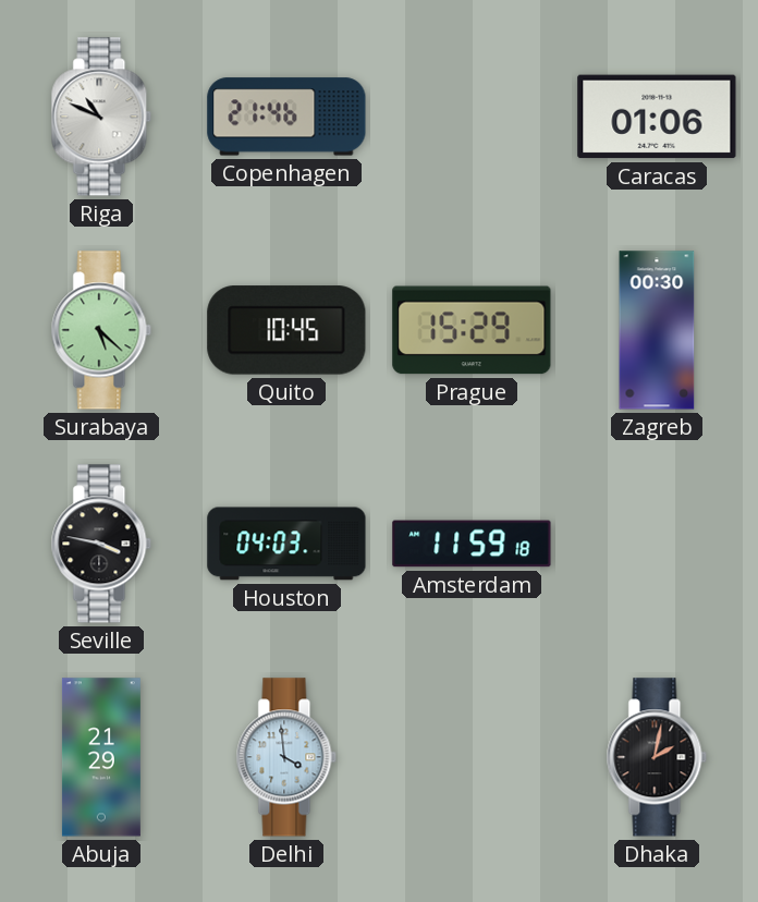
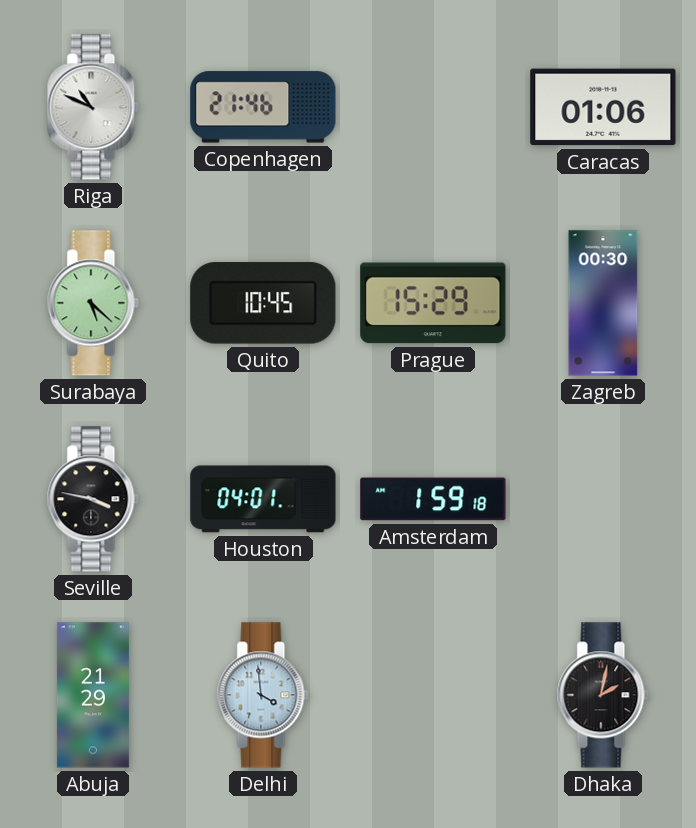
Houston: 04:03 -> 04:01
Amsterdam: 11:59 -> 1:59
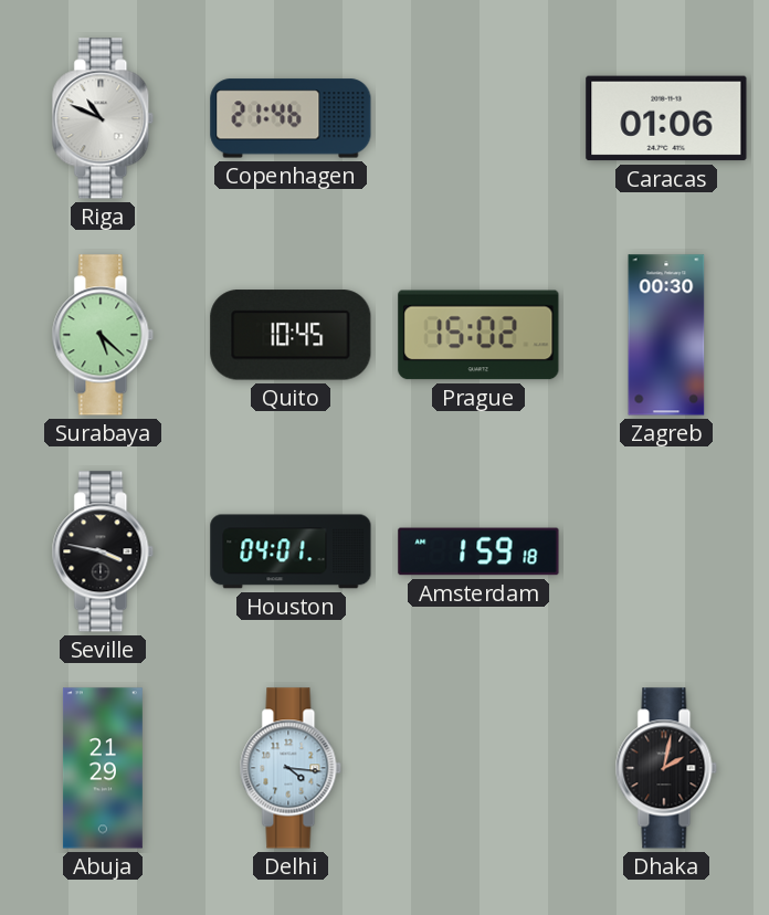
Prague: 15:29 -> 15:02
Delhi: 3:59 -> 4:16
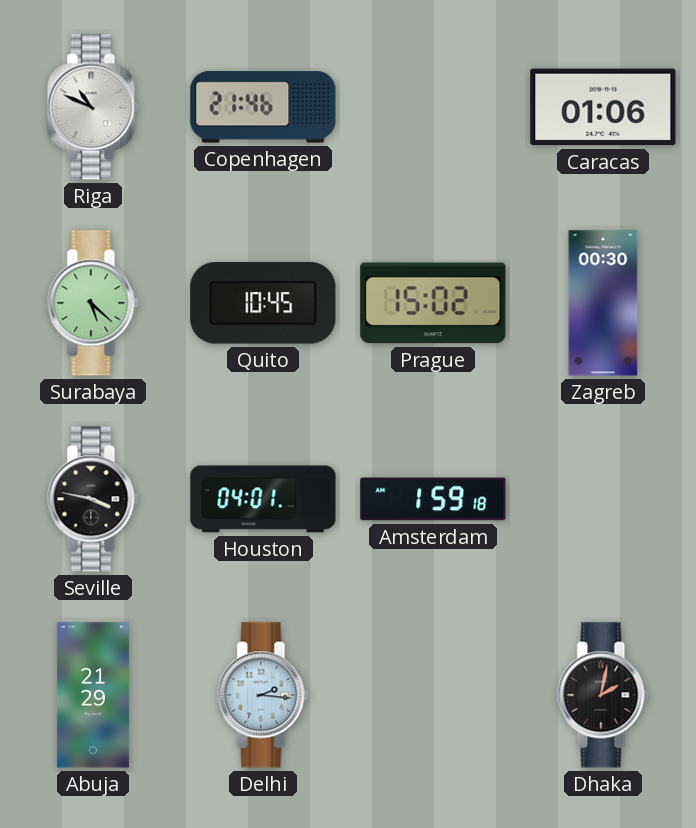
Delhi: 4:16 -> 2:16
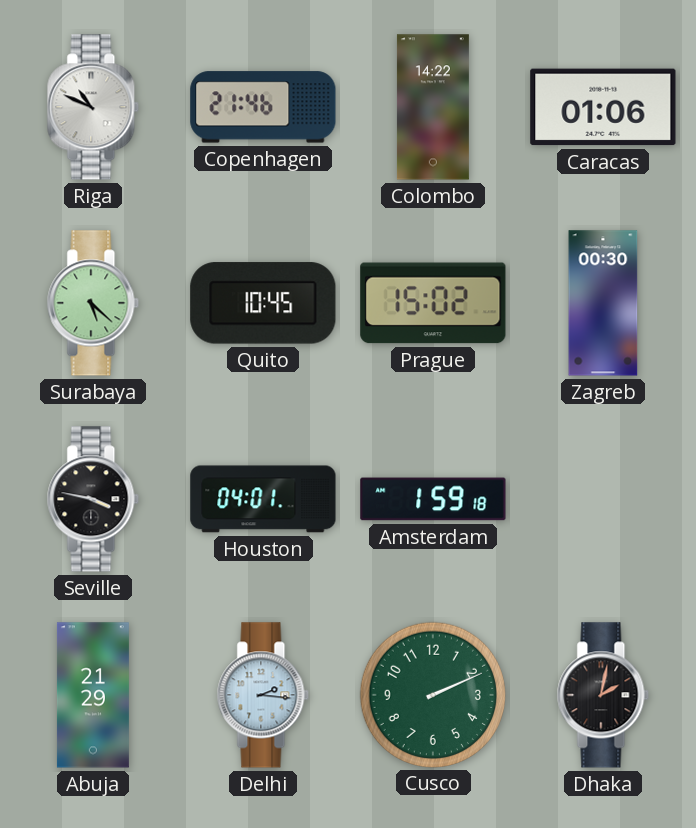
Colombo: none -> 14:22
Cusco: none -> 2:11
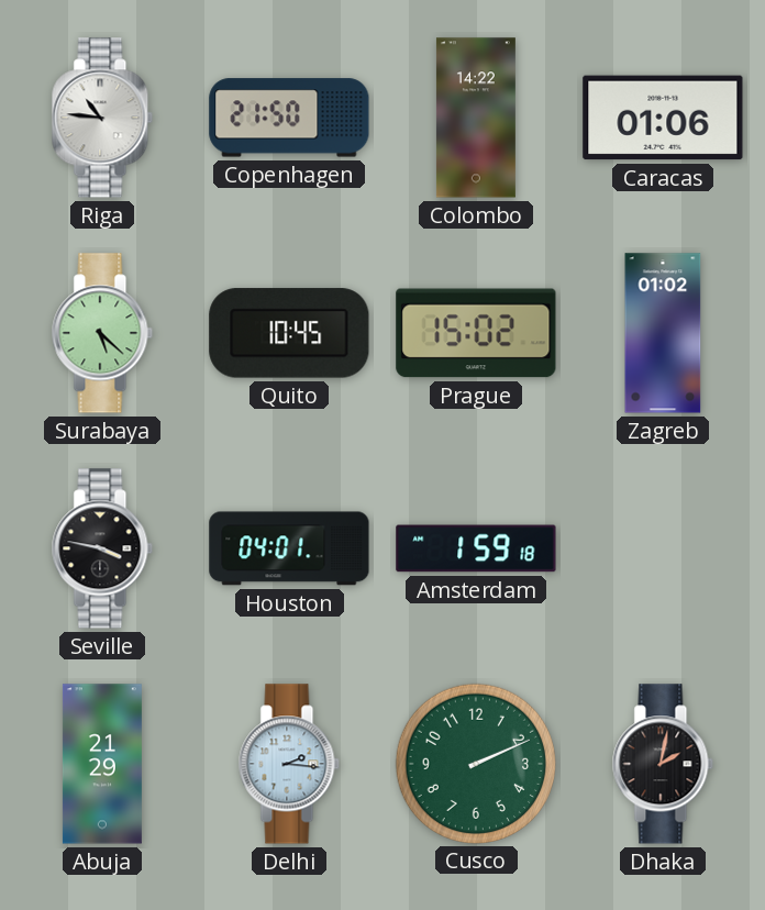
Riga: 10:49 -> 10:46
Copenhagen: 21:46 -> 21:50
Zagreb: 00:30 -> 01:02
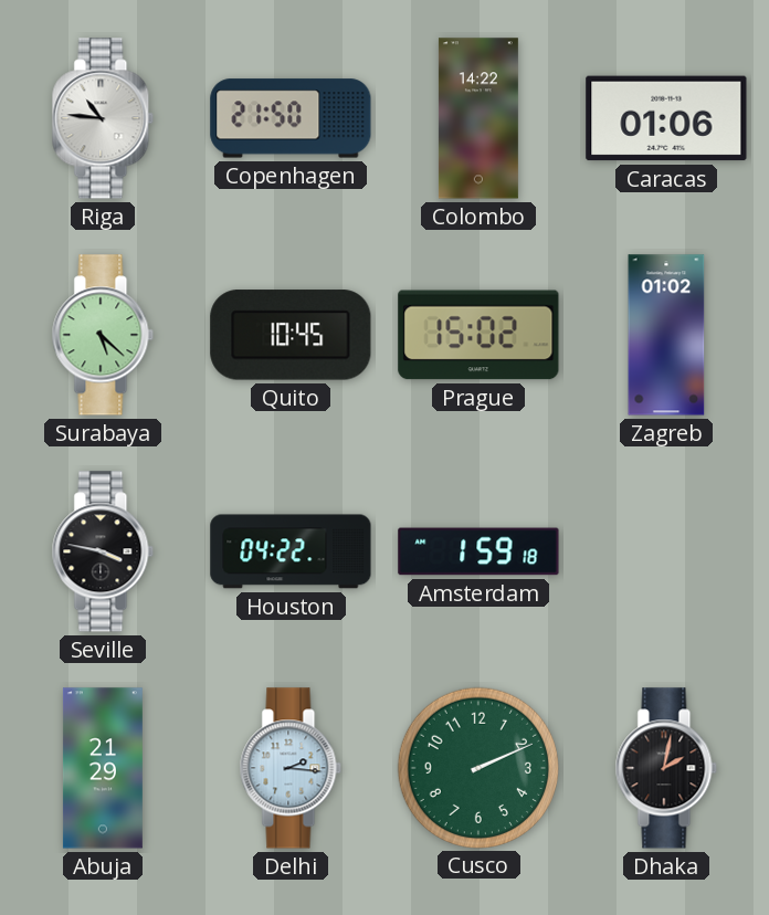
Houston: 04:01 -> 04:22
